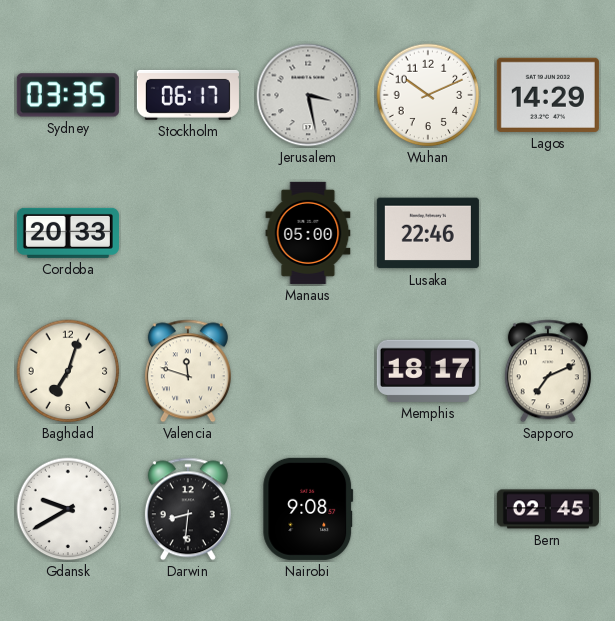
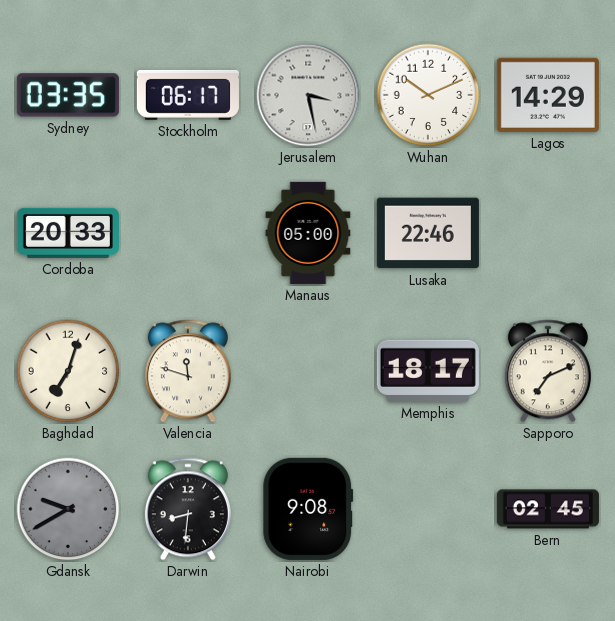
Gdansk dial: white -> grey
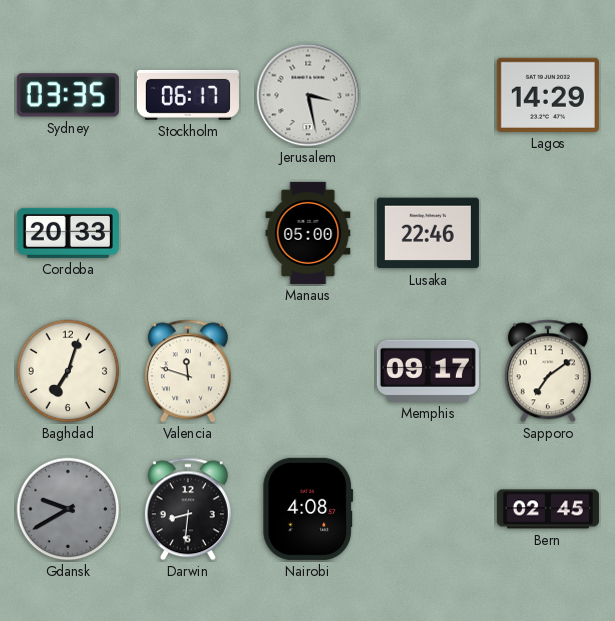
Wuhan: 10:11 -> none
Memphis: 18:17 -> 09:17
Sapporo: 7:11 -> 7:09
Nairobi: 9:08 -> 4:08
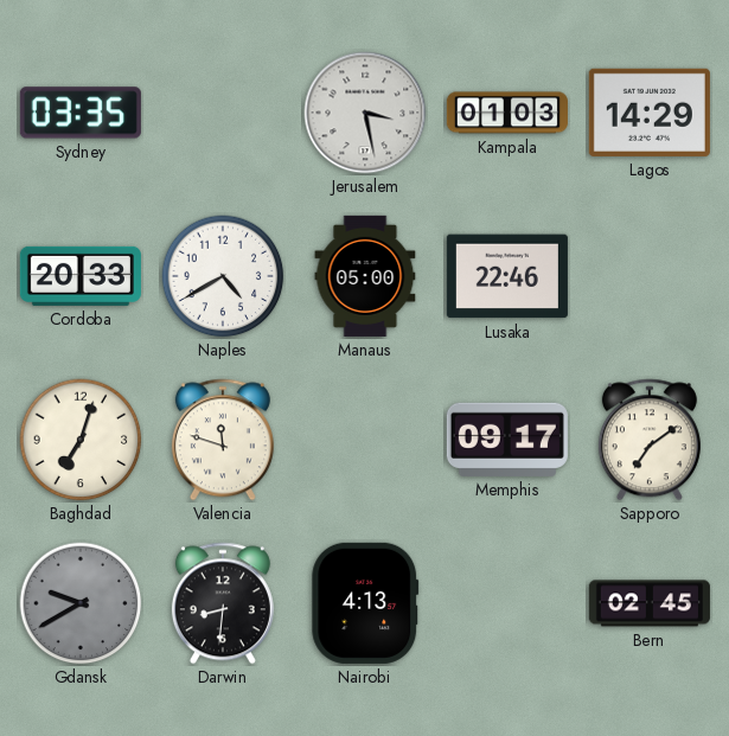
Stockholm: 06:17 -> none
Kampala: none -> 01:03
Naples: none -> 4:40
Nairobi: 4:08 -> 4:13
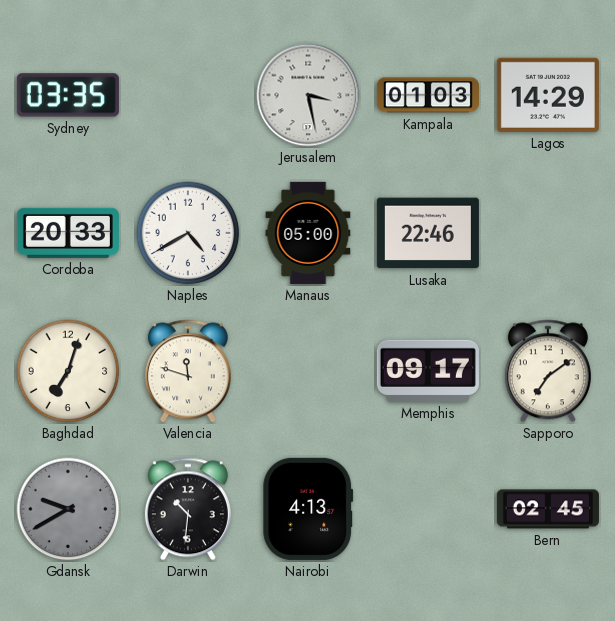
Darwin: 8:31 -> 10:31
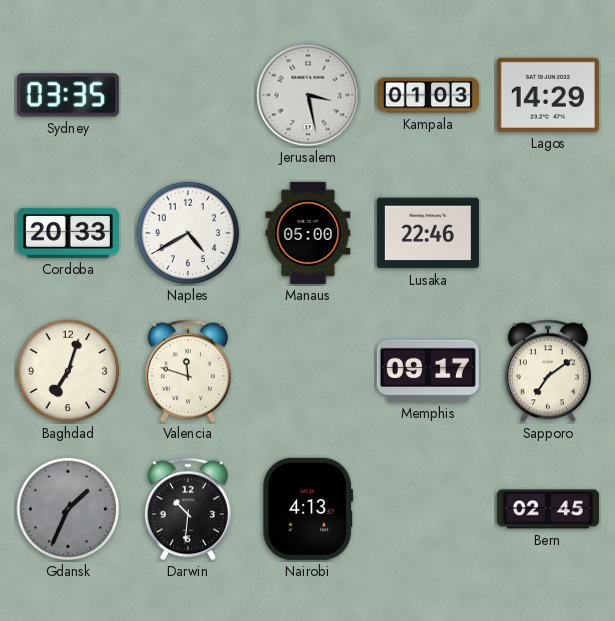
Gdansk: 9:40 -> 1:34
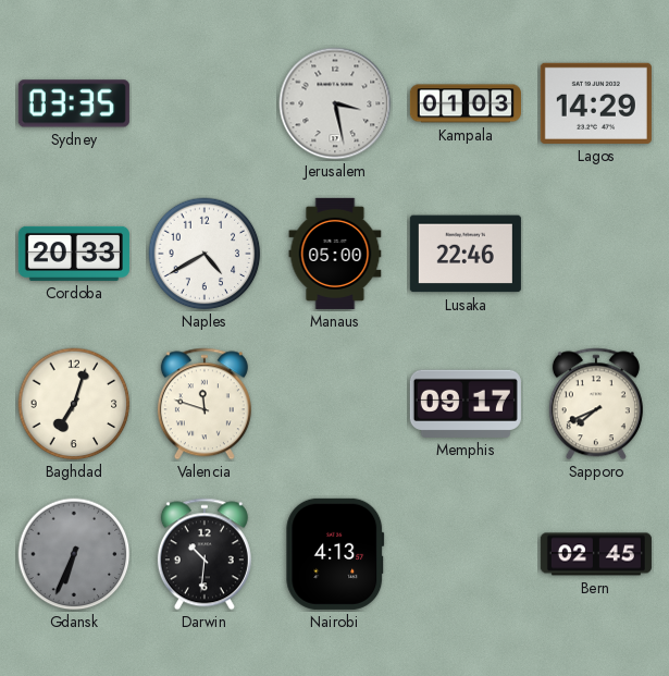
Sapporo: 7:09 -> 7:41
Gdansk: 1:34 -> 6:34
